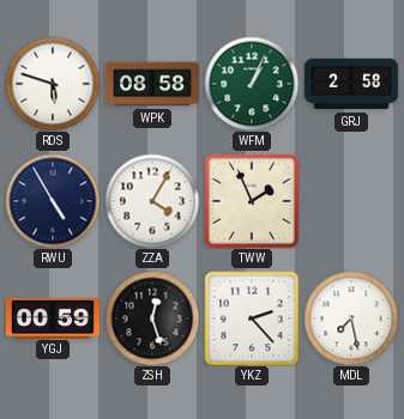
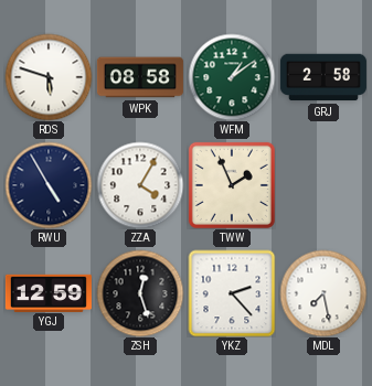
WFM: 1:04 -> 1:09
YGJ: 00:59 -> 12:59
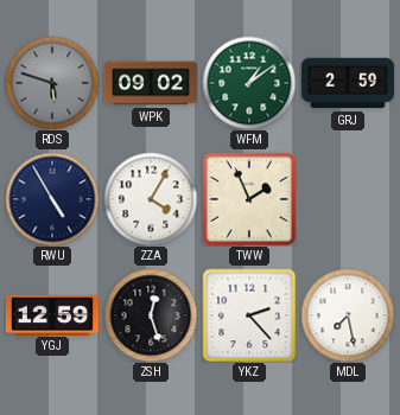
RDS dial: white -> grey
WPK: 08:58 -> 09:02
GRJ: 2:58 -> 2:59
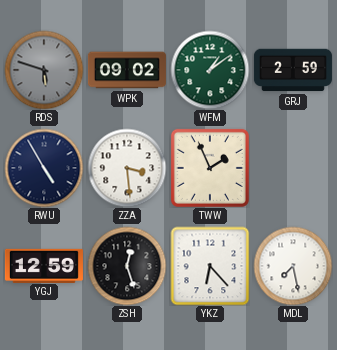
ZZA: 4:05 -> 3:29
YKZ: 2:23 -> 6:23
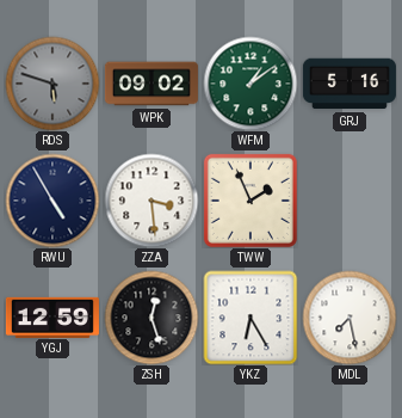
GRJ: 2:59 -> 5:16
YKZ: 6:23 -> 6:25
